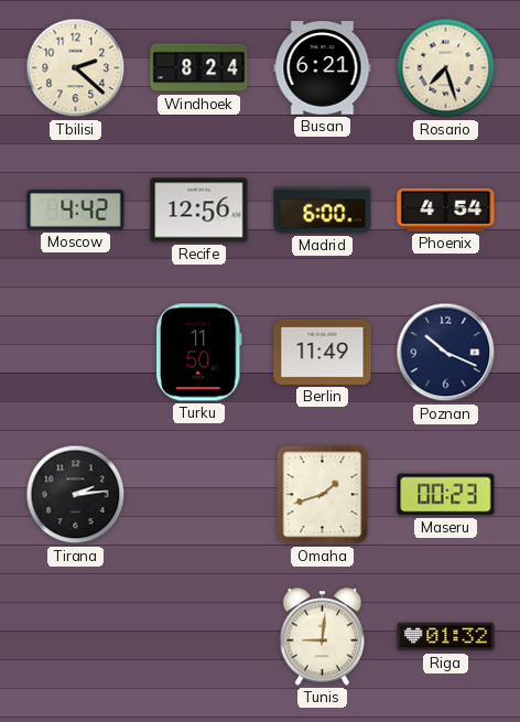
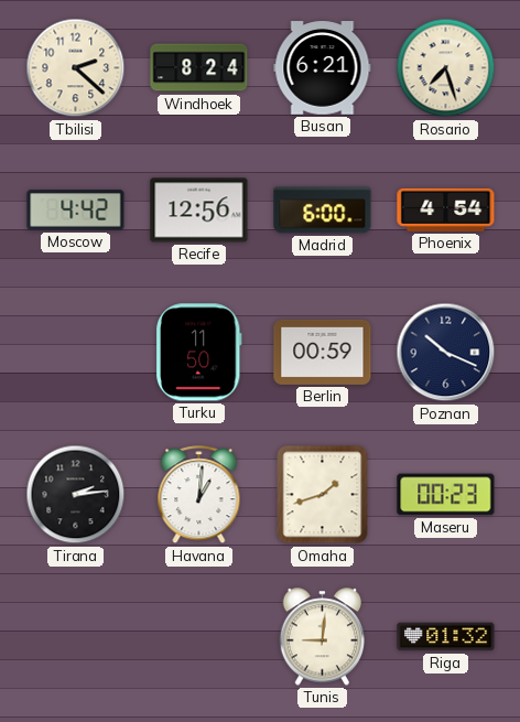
Berlin: 11:49 -> 00:59
Havana: none -> 1:01
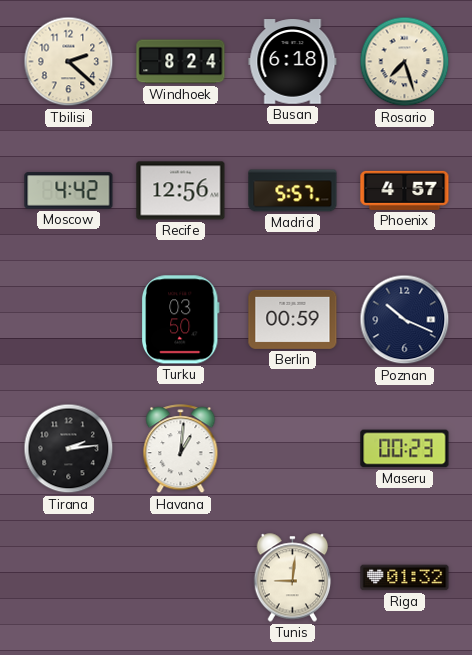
Busan: 6:21 -> 6:18
Madrid: 6:00 -> 5:57
Phoenix: 4:54 -> 4:57
Turku: 11:50 -> 03:50
Omaha: 1:42 -> none
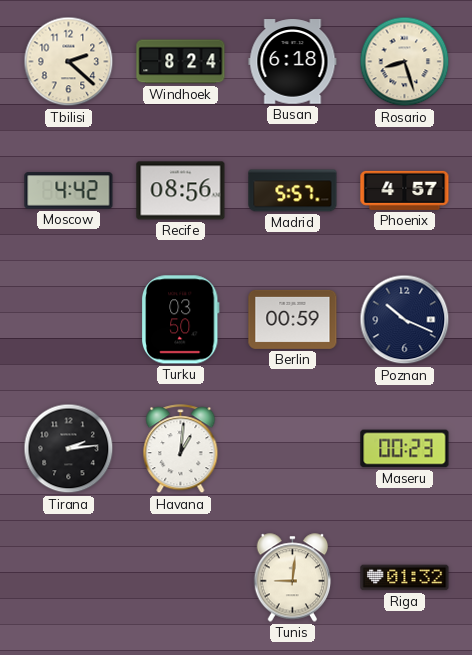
Rosario: 7:27 -> 8:27
Recife: 12:56 -> 08:56
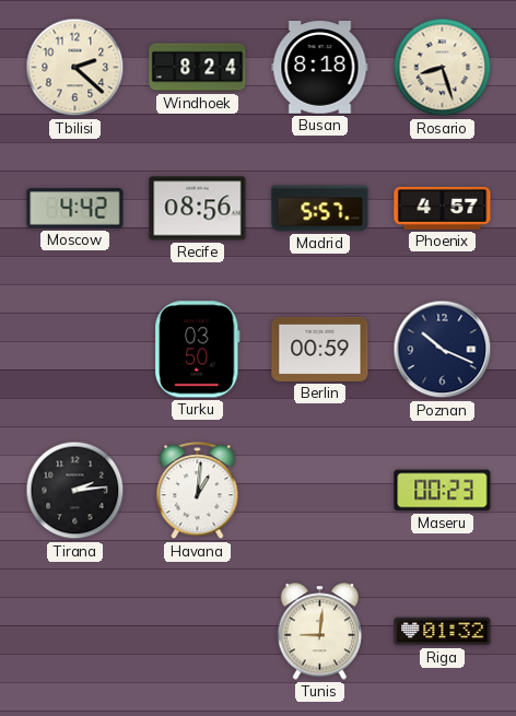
Busan: 6:18 -> 8:18
